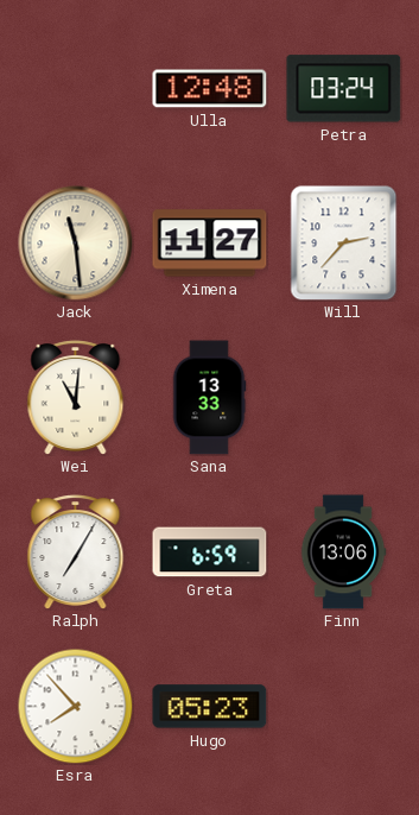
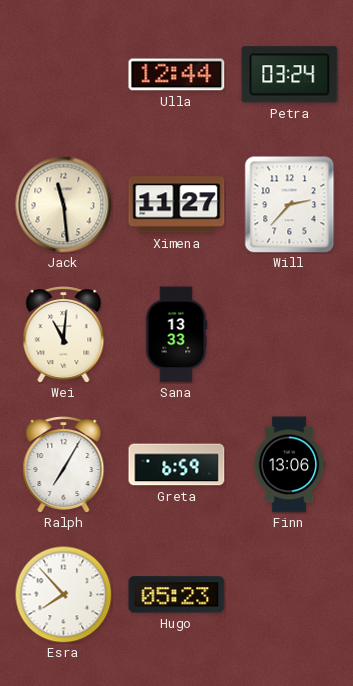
Ulla: 12:48 -> 12:44
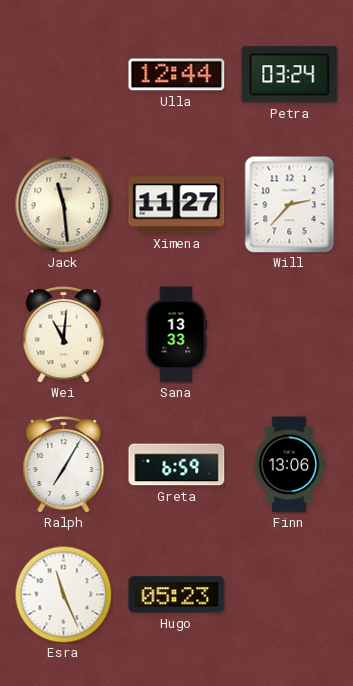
Esra: 7:53 -> 11:26
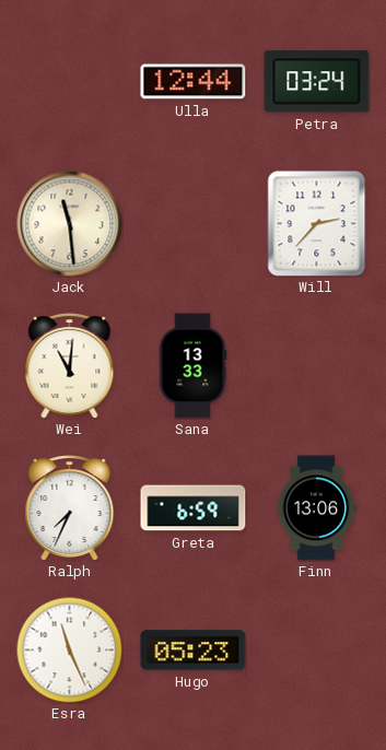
Ximena: 11:27 -> none
Ralph: 7:05 -> 7:34
